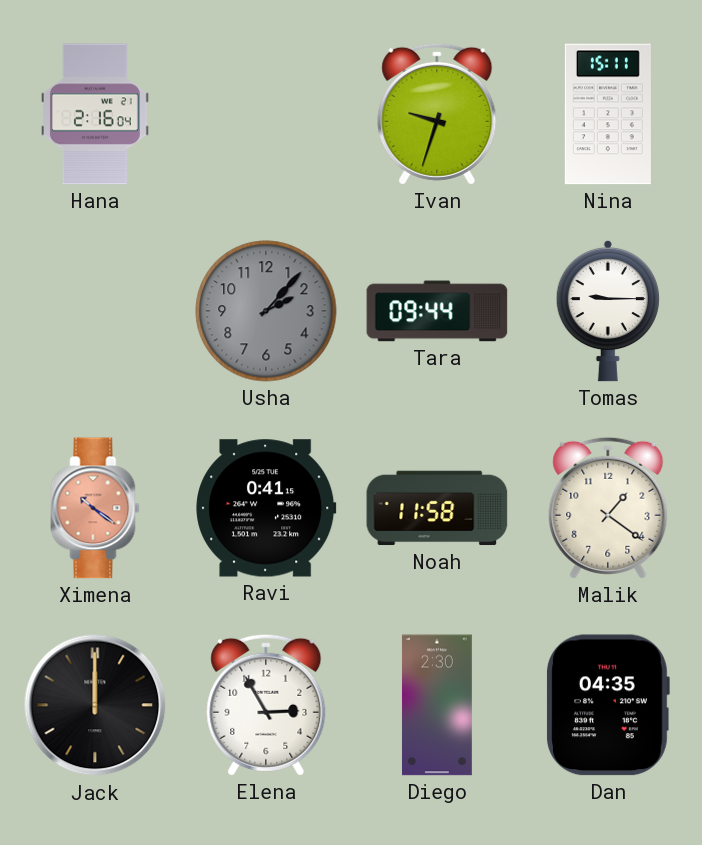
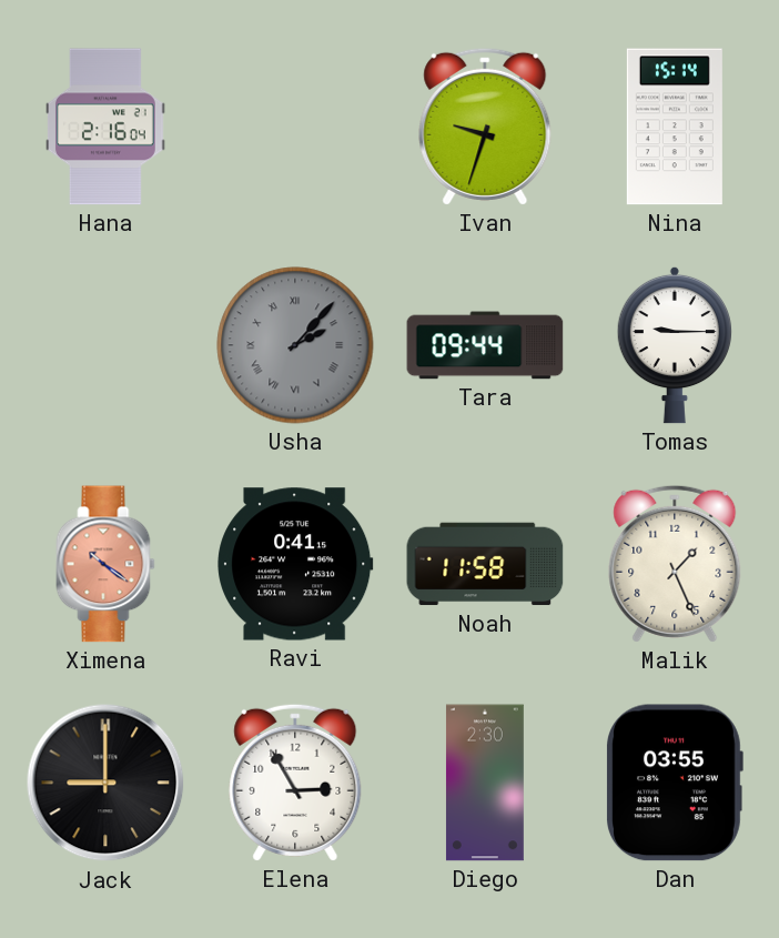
Nina: 15:11 -> 15:14
Usha numerals: Arabic -> Roman
Malik: 1:21 -> 1:26
Jack: 12:00 -> 9:00
Dan: 04:35 -> 03:55
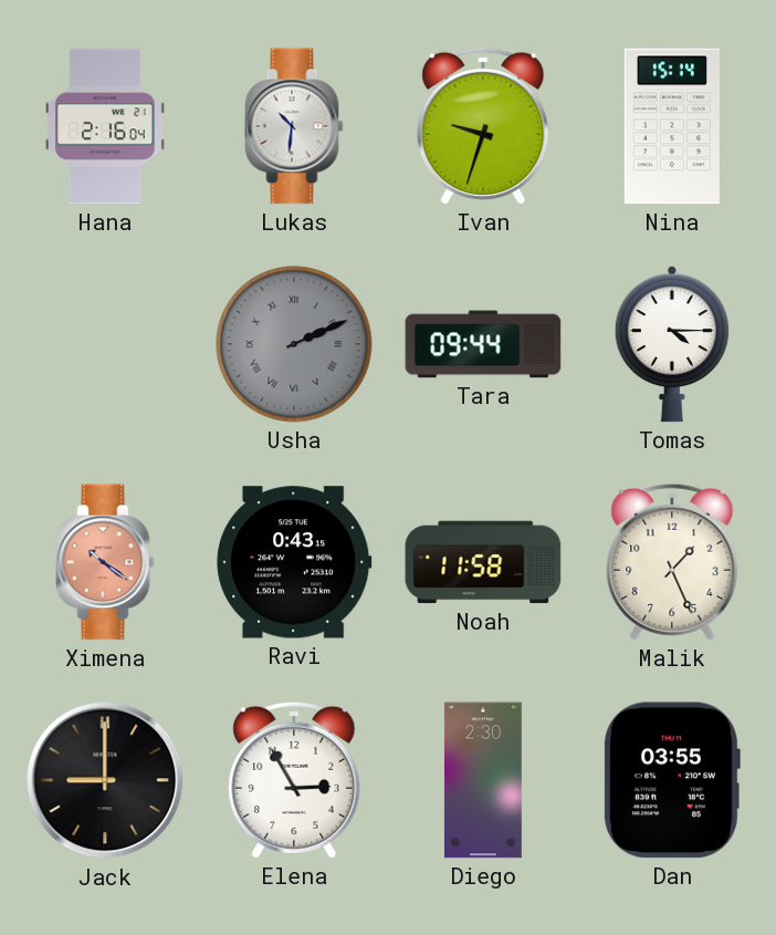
Lukas: none -> 10:31
Usha: 2:07 -> 2:11
Tomas: 9:15 -> 4:15
Ravi: 0:41 -> 0:43
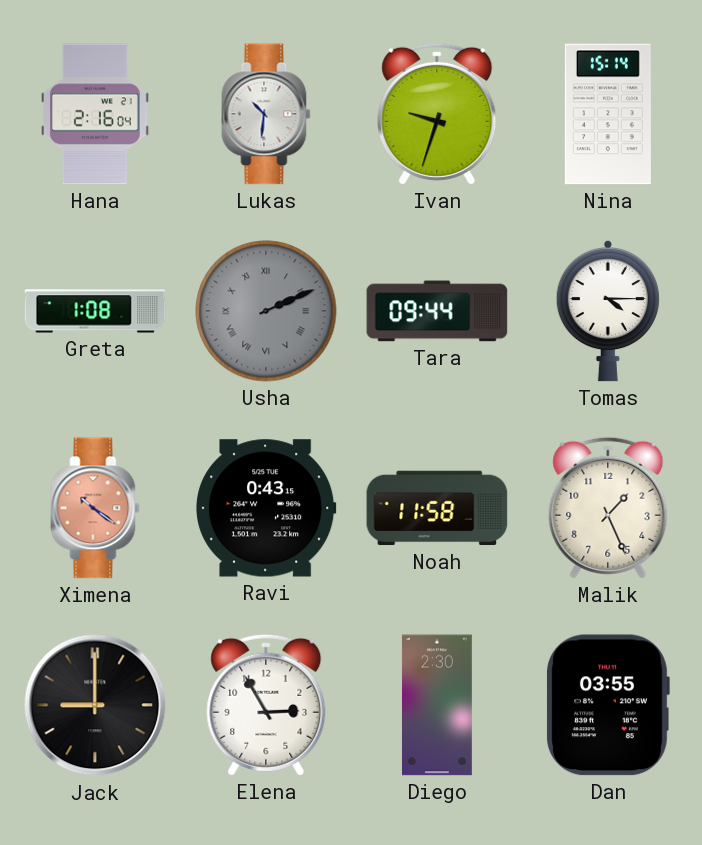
Greta: none -> 1:08
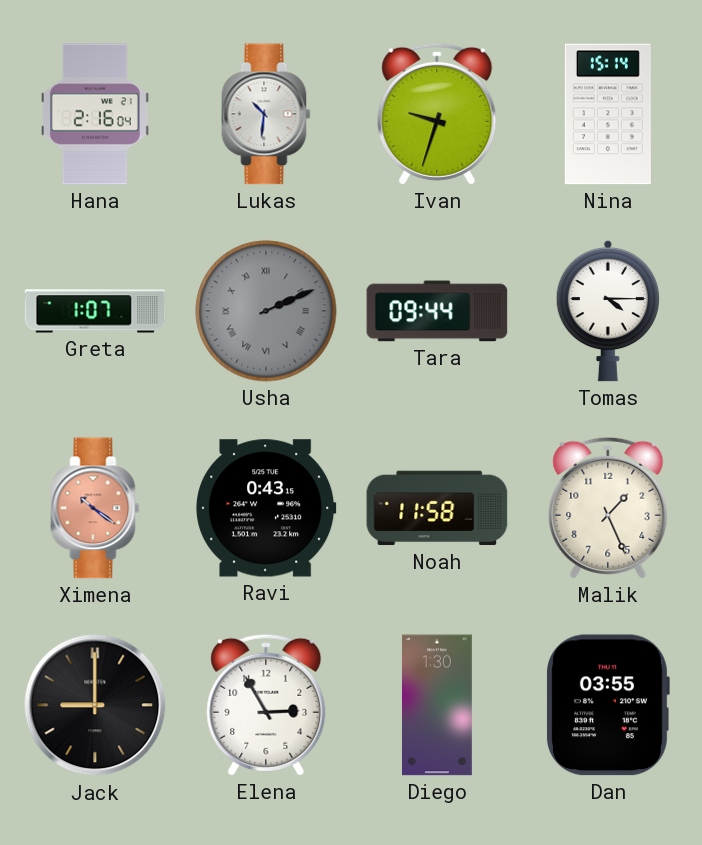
Greta: 1:08 -> 1:07
Diego: 2:30 -> 1:30
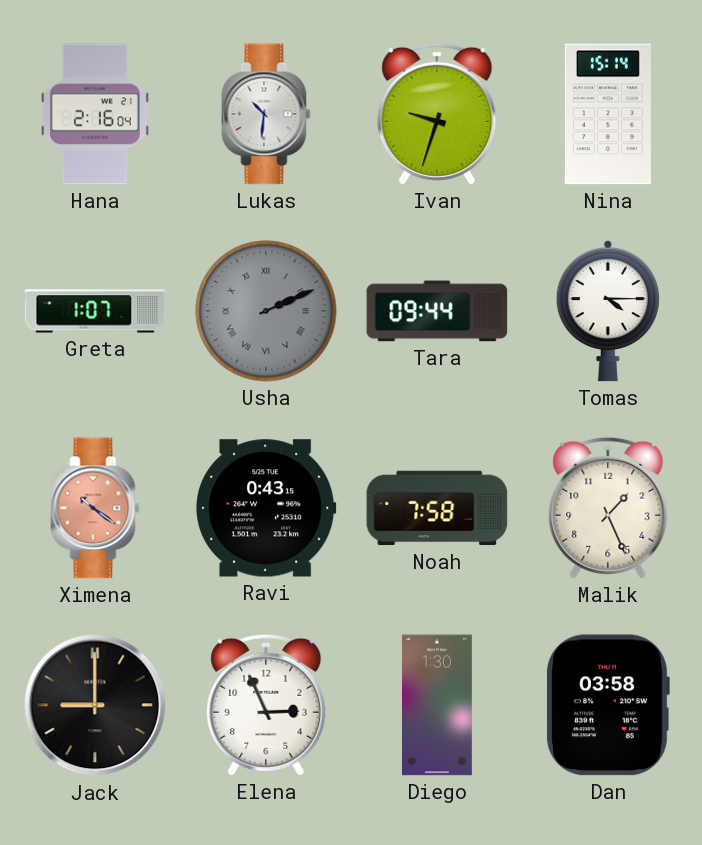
Noah: 11:58 -> 7:58
Elena: 2:55 -> 2:56
Dan: 03:55 -> 03:58
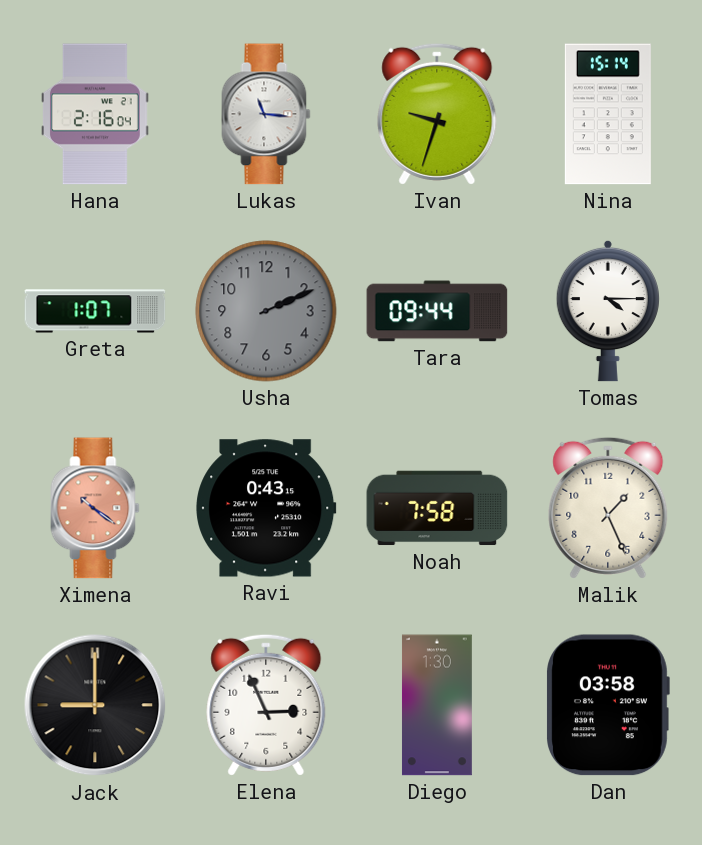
Lukas: 10:31 -> 11:16
Usha numerals: Roman -> Arabic
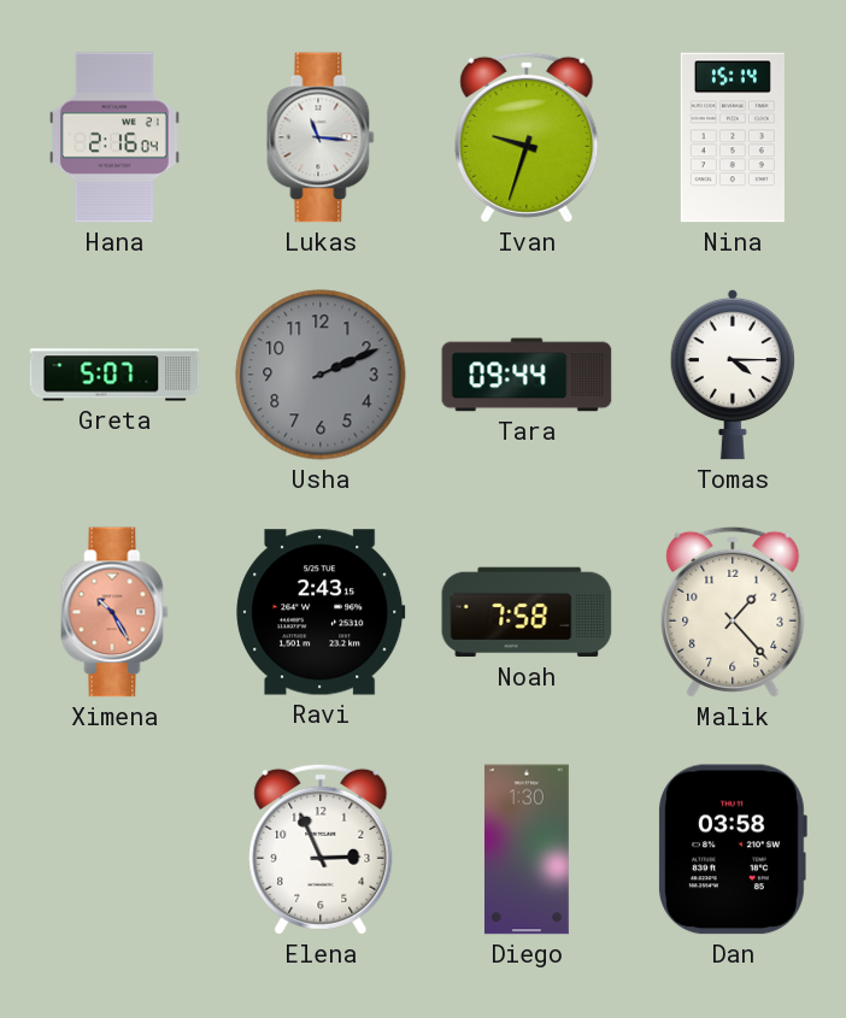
Greta: 1:07 -> 5:07
Ximena: 10:21 -> 10:25
Ravi: 0:43 -> 2:43
Malik: 1:26 -> 1:23
Jack: 9:00 -> none
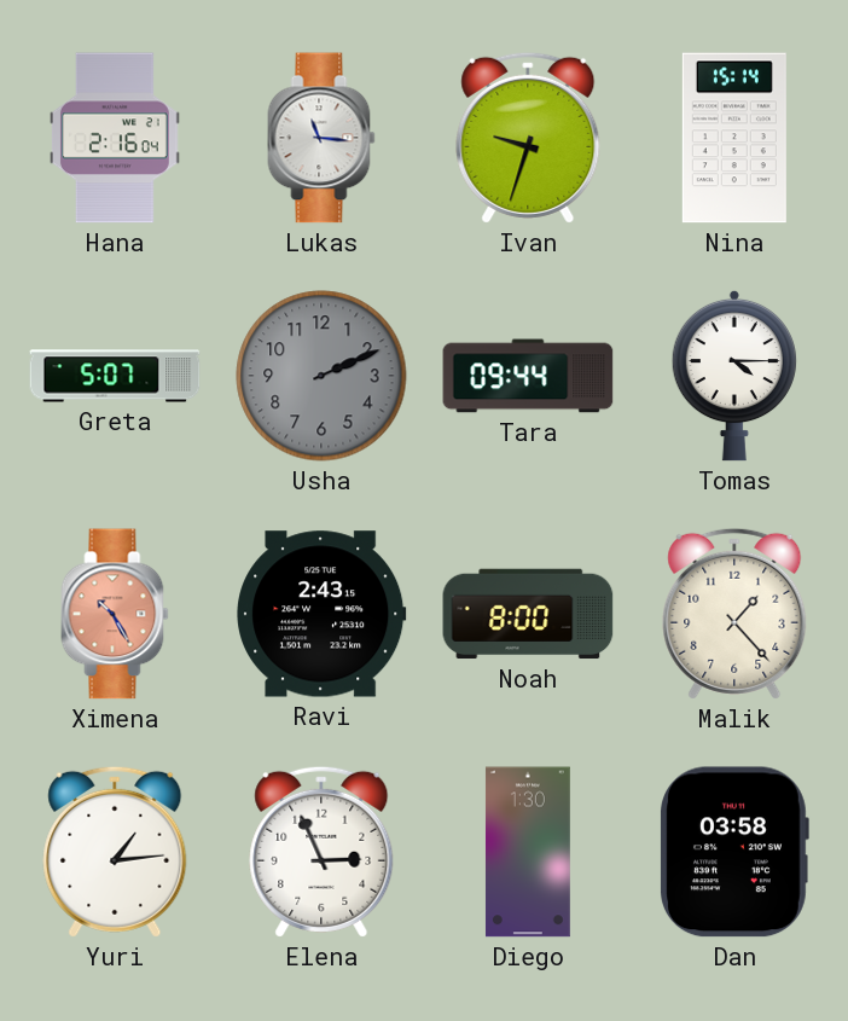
Noah: 7:58 -> 8:00
Yuri: none -> 1:14
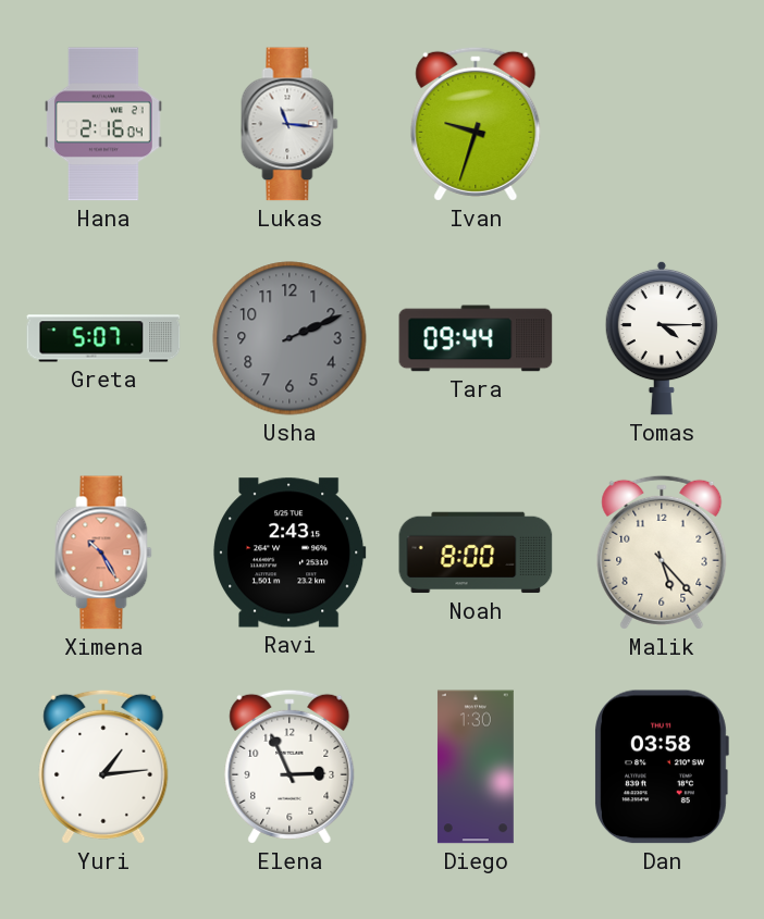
Nina: 15:14 -> none
Malik: 1:23 -> 5:23
